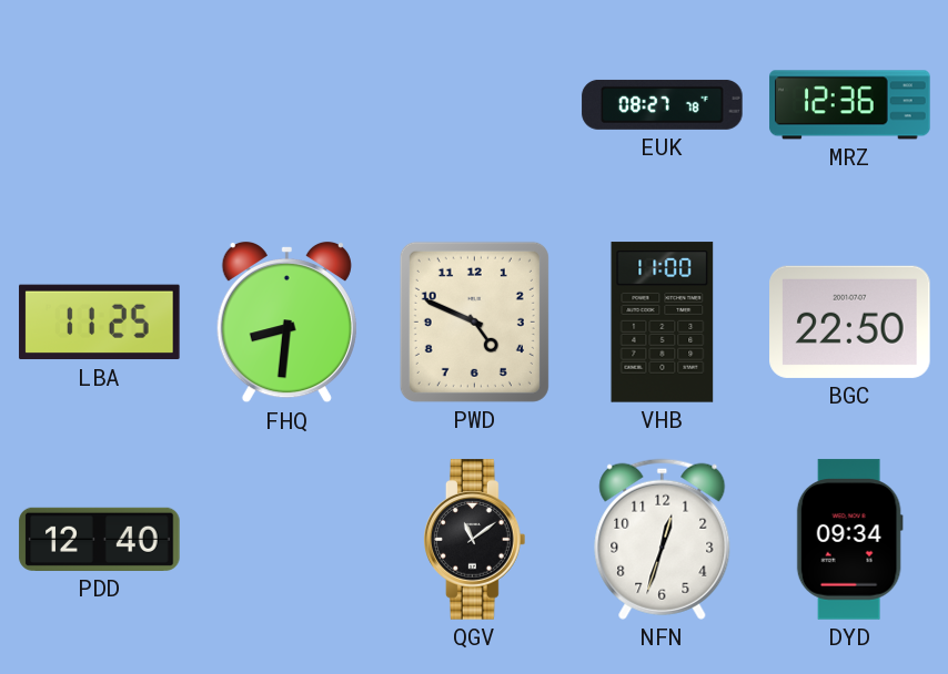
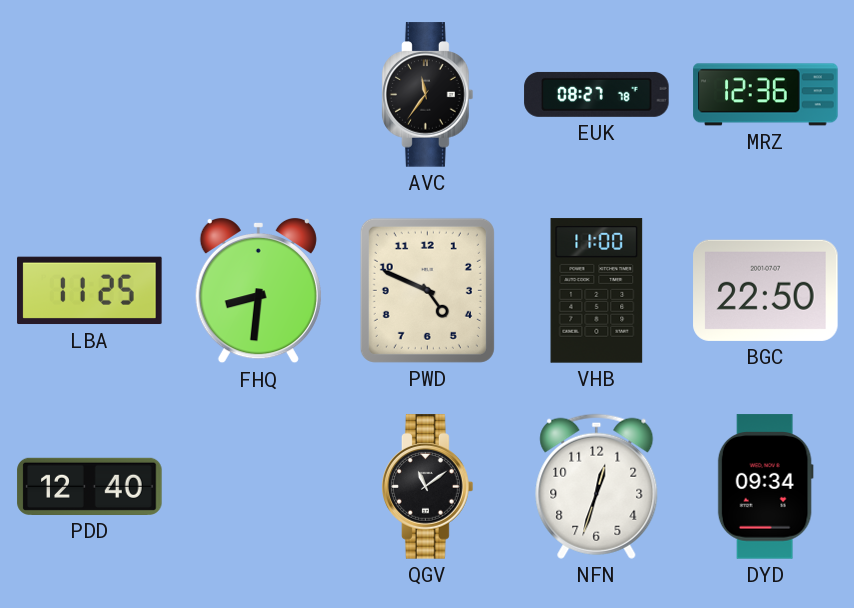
AVC: none -> 11:36
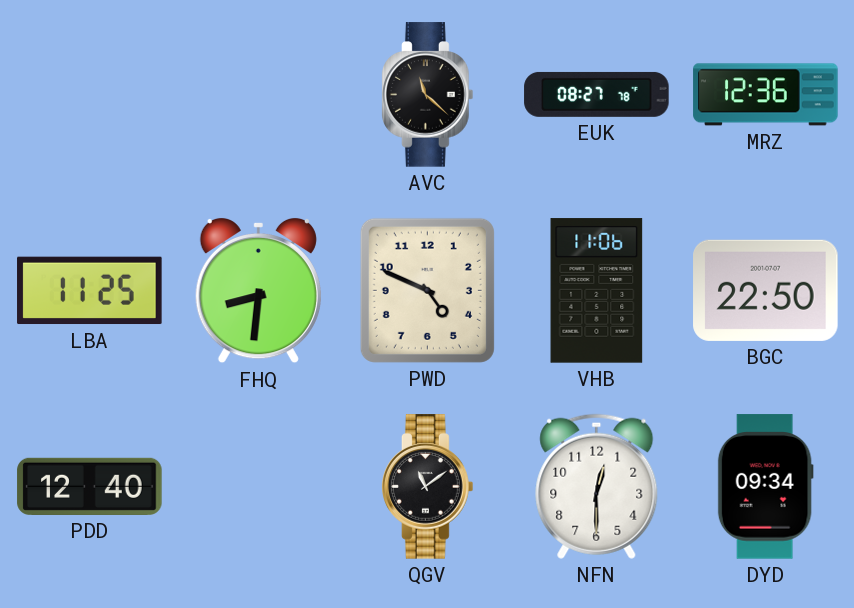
AVC: 11:36 -> 11:22
VHB: 11:00 -> 11:06
NFN: 12:33 -> 12:30
